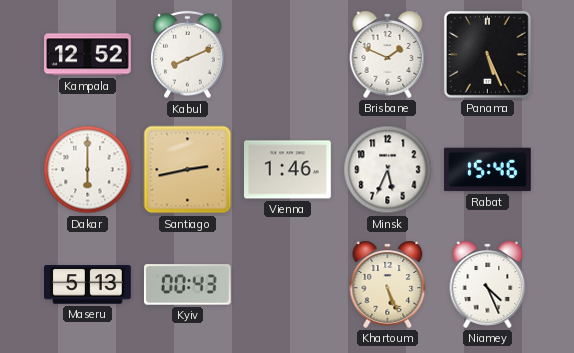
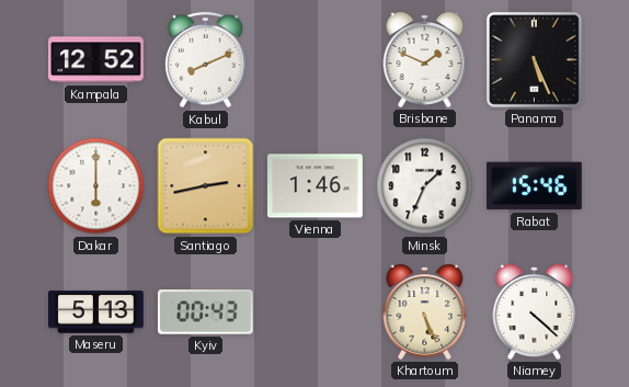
Minsk: 5:34 -> 1:34
Niamey: 4:26 -> 4:22
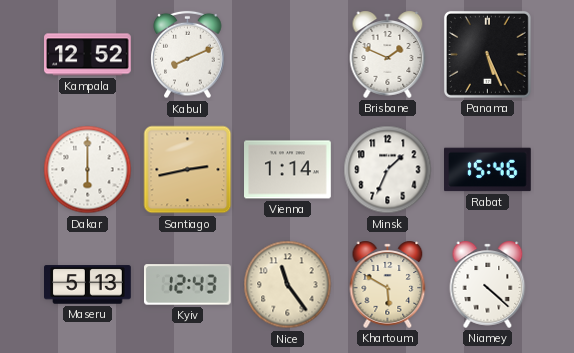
Vienna: 1:46 -> 1:14
Kyiv: 00:43 -> 12:43
Nice: none -> 11:24
Khartoum: 5:26 -> 5:50
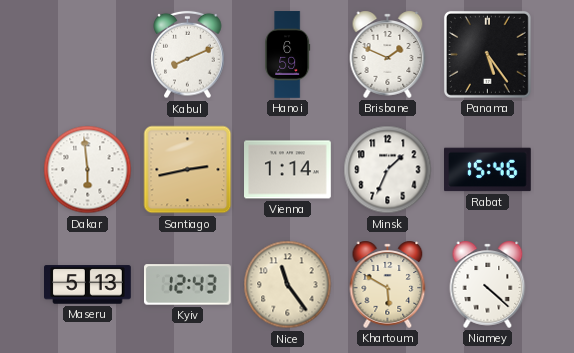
Kampala: 12:52 -> none
Hanoi: none -> 6:59
Panama: 5:26 -> 5:24
Dakar: 6:00 -> 5:59
